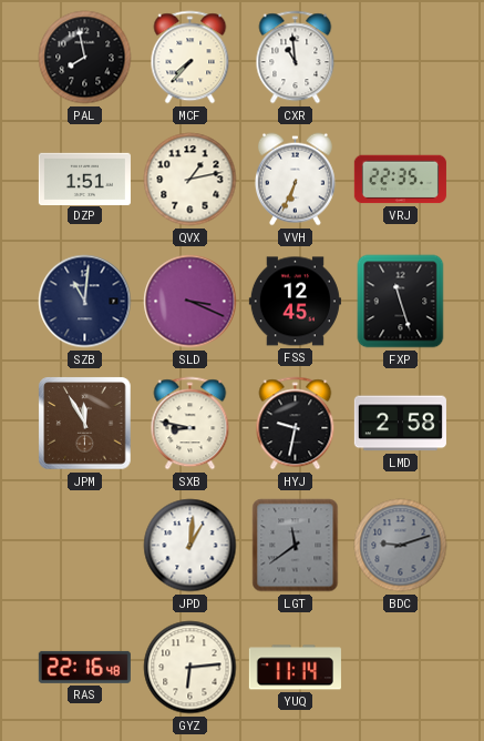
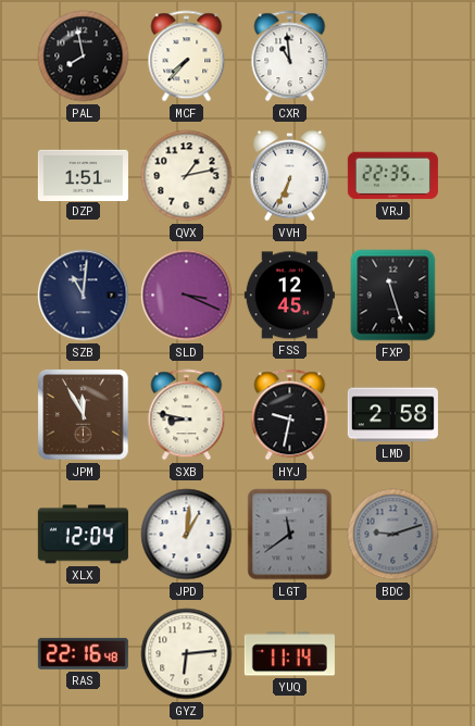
XLX: none -> 12:04
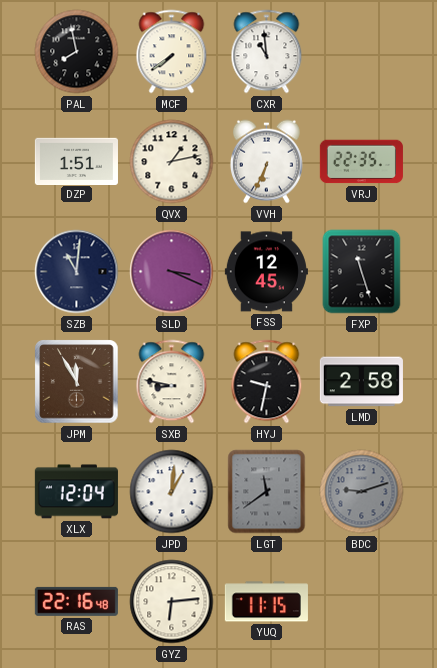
MCF: 7:37 -> 7:39
YUQ: 11:14 -> 11:15
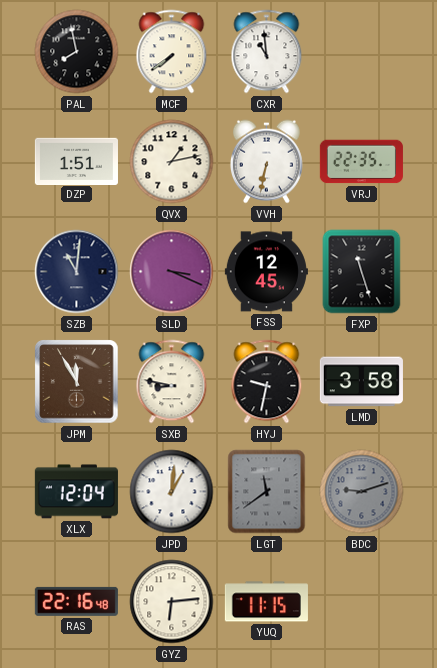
VVH: 6:34 -> 6:32
LMD: 2:58 -> 3:58
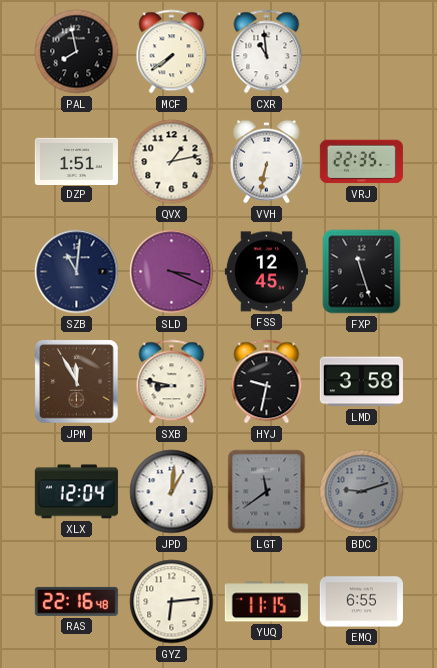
EMQ: none -> 6:55
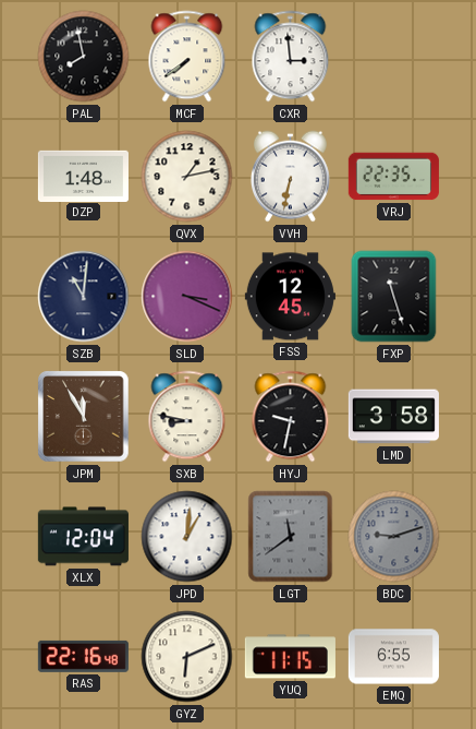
CXR: 10:59 -> 2:59
DZP: 1:51 -> 1:48
GYZ: 6:14 -> 6:11
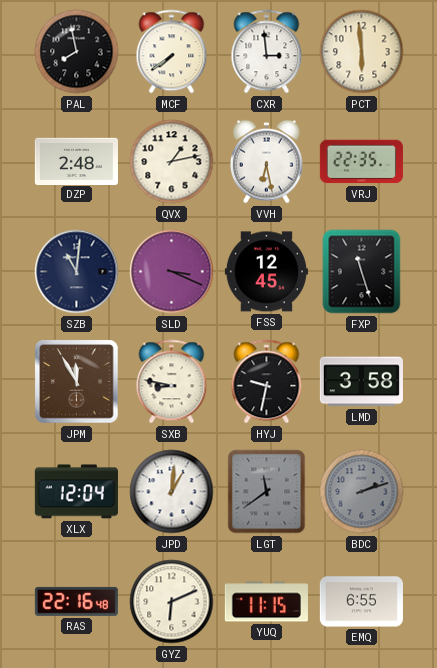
PCT: none -> 5:59
DZP: 1:48 -> 2:48
VVH: 6:32 -> 6:28
BDC: 9:12 -> 2:12
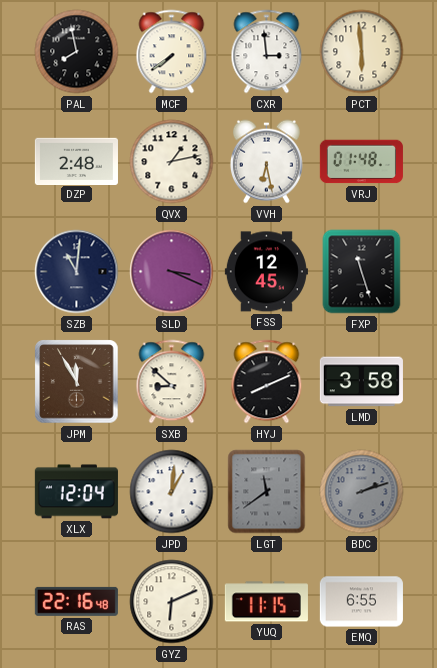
VRJ: 22:35 -> 01:48
SXB: 8:47 -> 8:52
HYJ: 9:32 -> 8:11
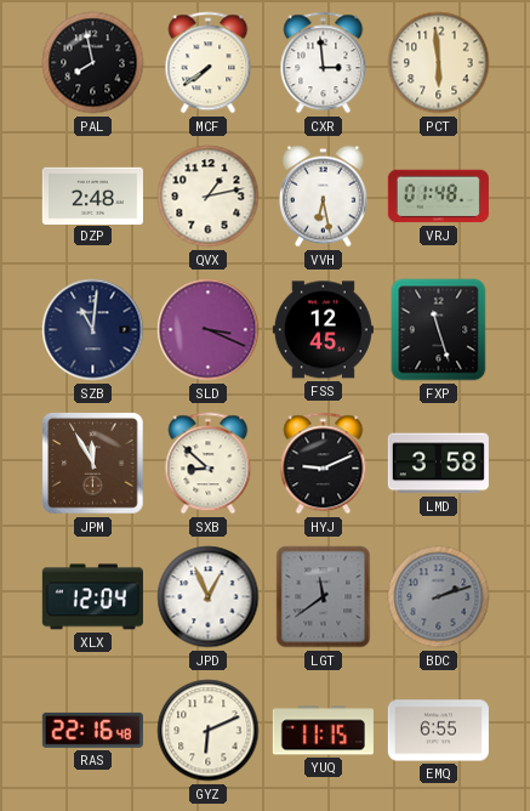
HYJ: 8:11 -> 9:11
JPD: 1:01 -> 12:56
